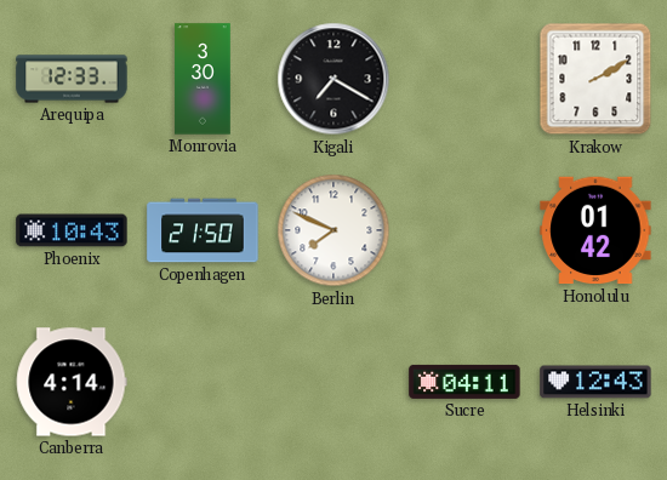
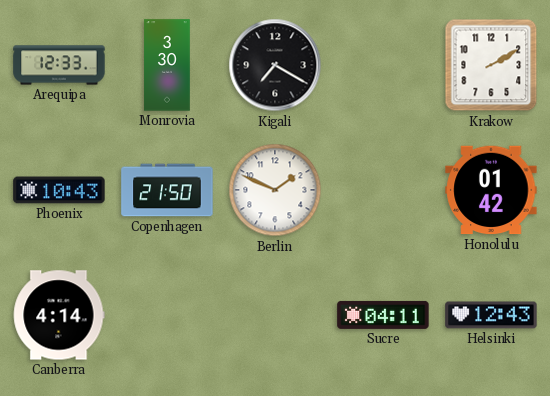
Berlin: 7:49 -> 1:49
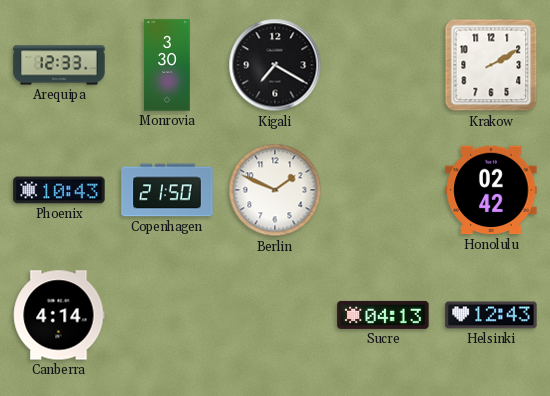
Honolulu: 01:42 -> 02:42
Sucre: 04:11 -> 04:13
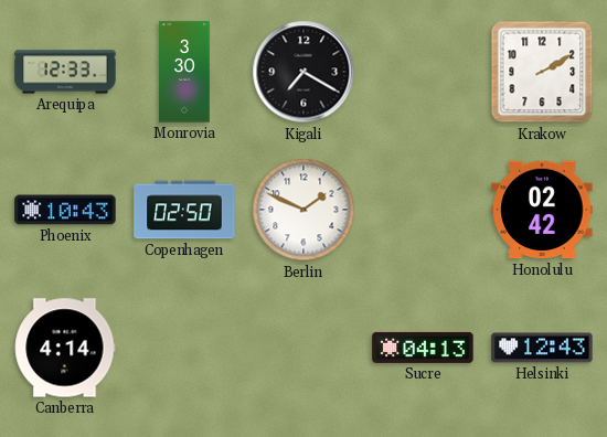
Copenhagen: 21:50 -> 02:50
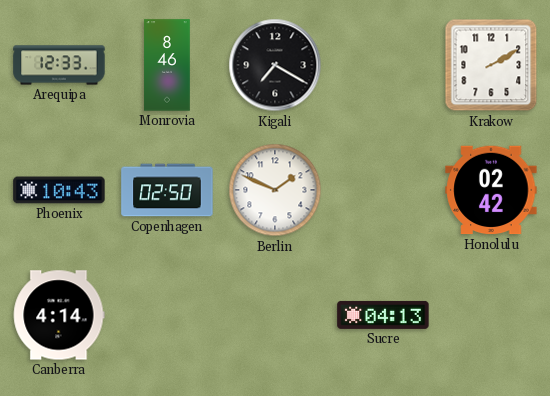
Monrovia: 3:30 -> 8:46
Helsinki: 12:43 -> none
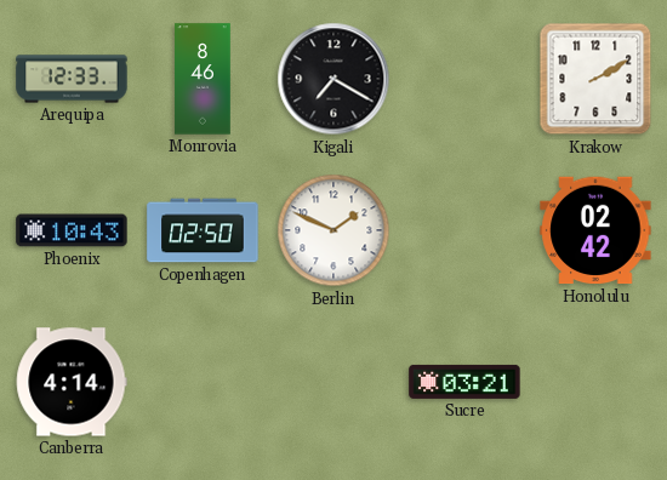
Sucre: 04:13 -> 03:21
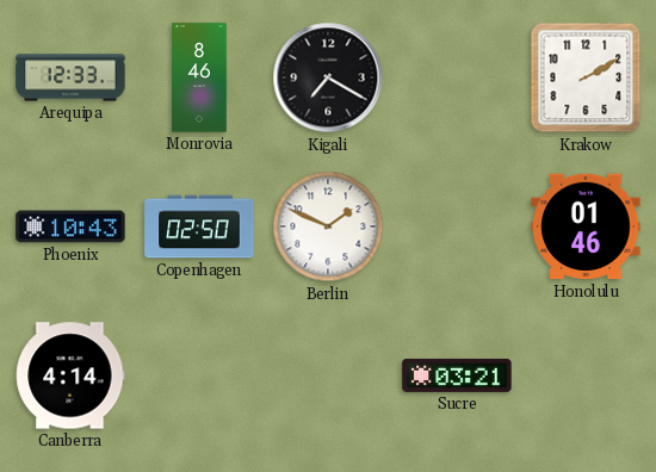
Honolulu: 02:42 -> 01:46
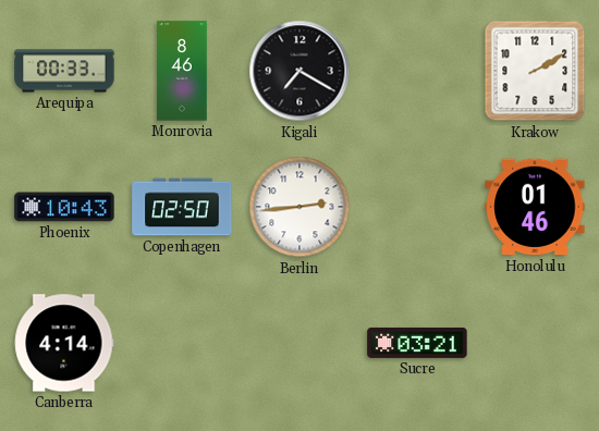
Arequipa: 12:33 -> 00:33
Berlin: 1:49 -> 2:44
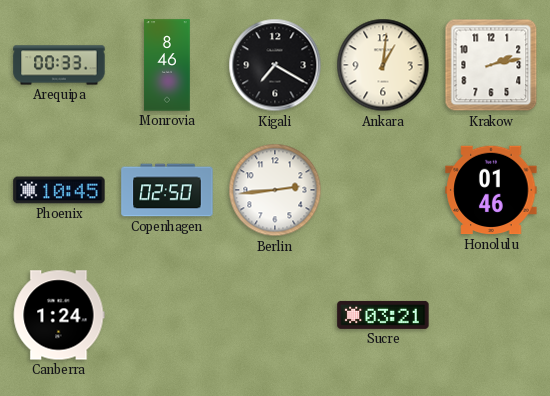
Ankara: none -> 1:01
Krakow: 2:10 -> 2:13
Phoenix: 10:43 -> 10:45
Canberra: 4:14 -> 1:24
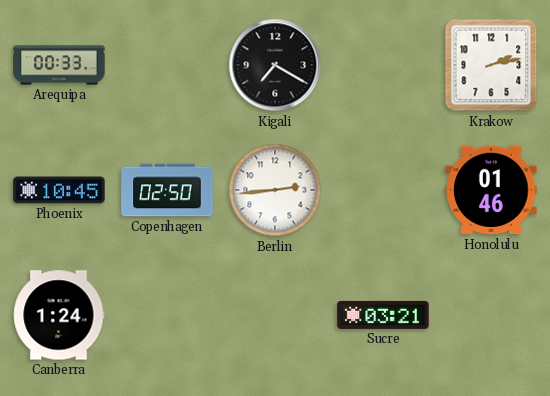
Monrovia: 8:46 -> none
Ankara: 1:01 -> none
